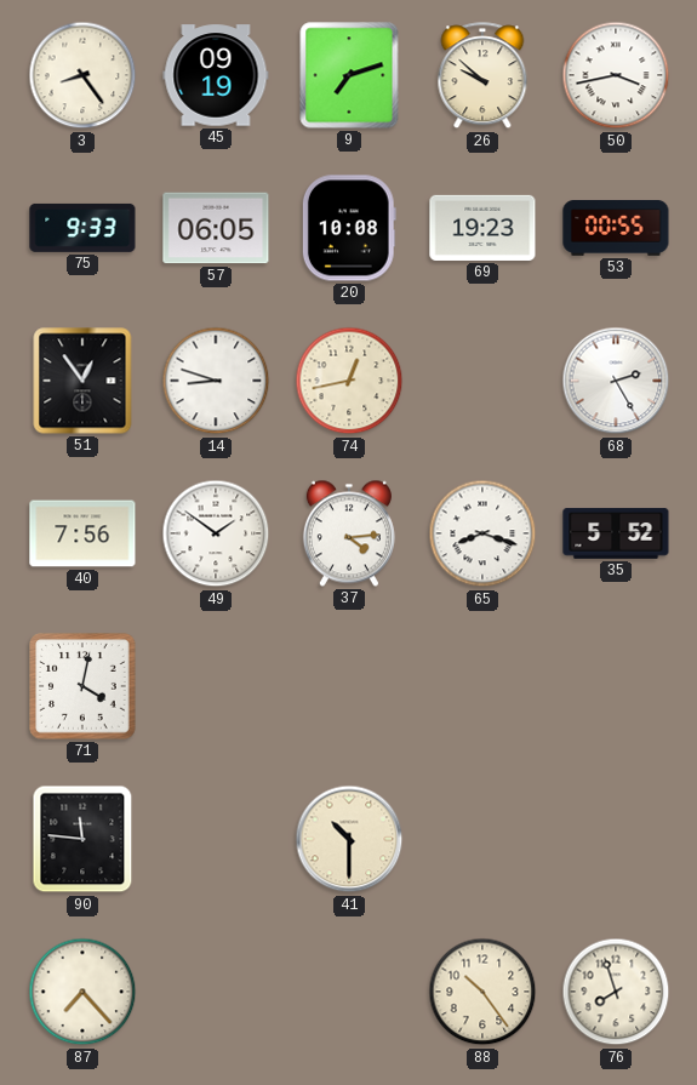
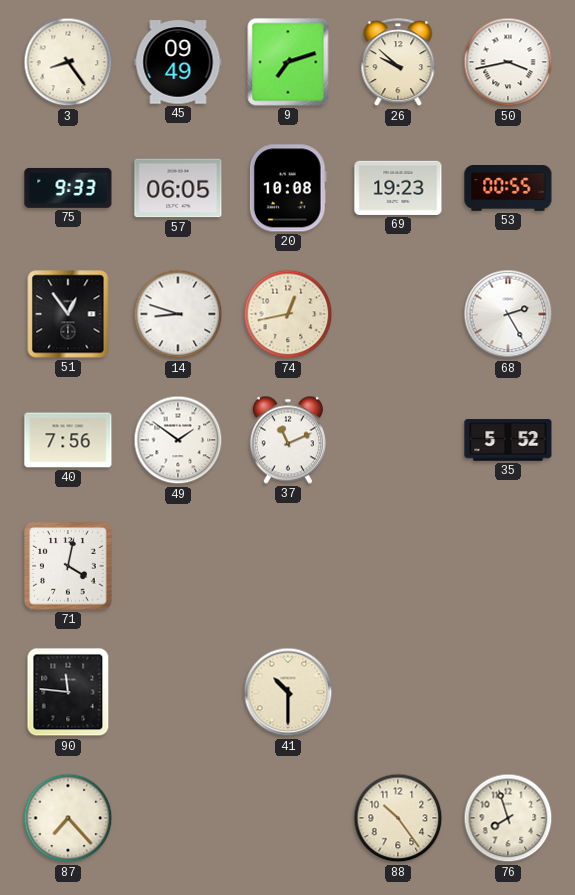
45: 09:19 -> 09:49
37: 4:14 -> 11:11
65: 8:18 -> none
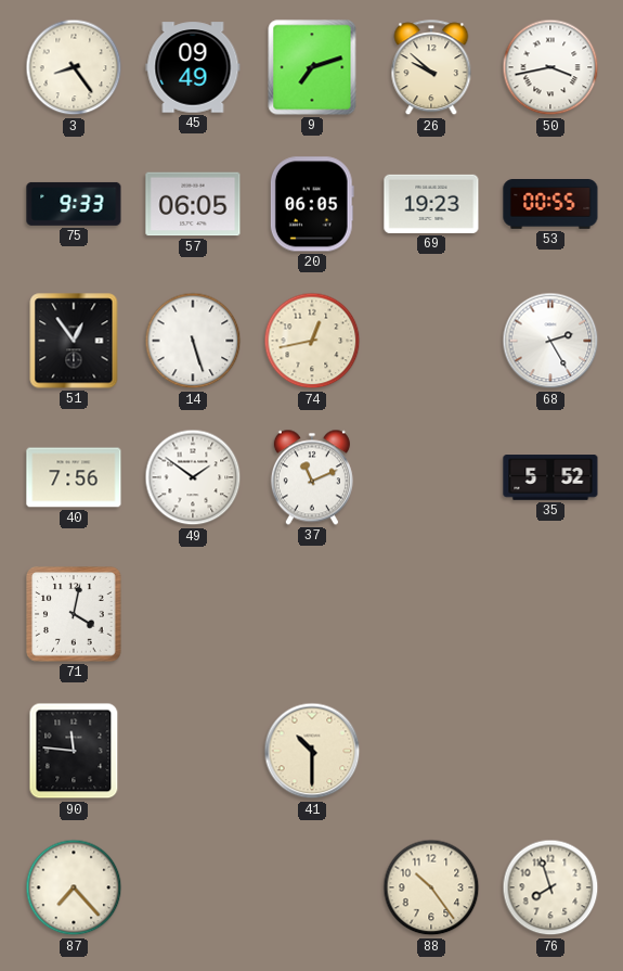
20: 10:08 -> 06:05
14: 8:48 -> 5:27
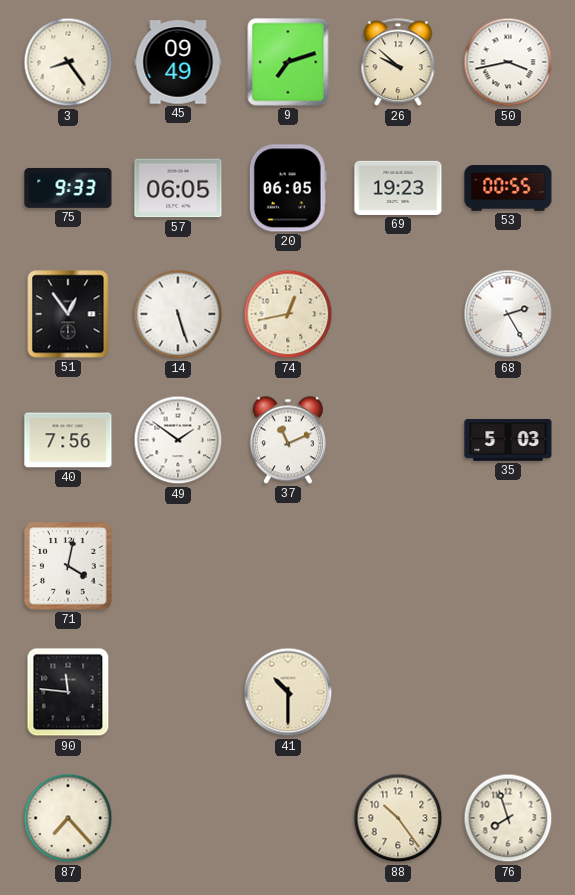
35: 5:52 -> 5:03
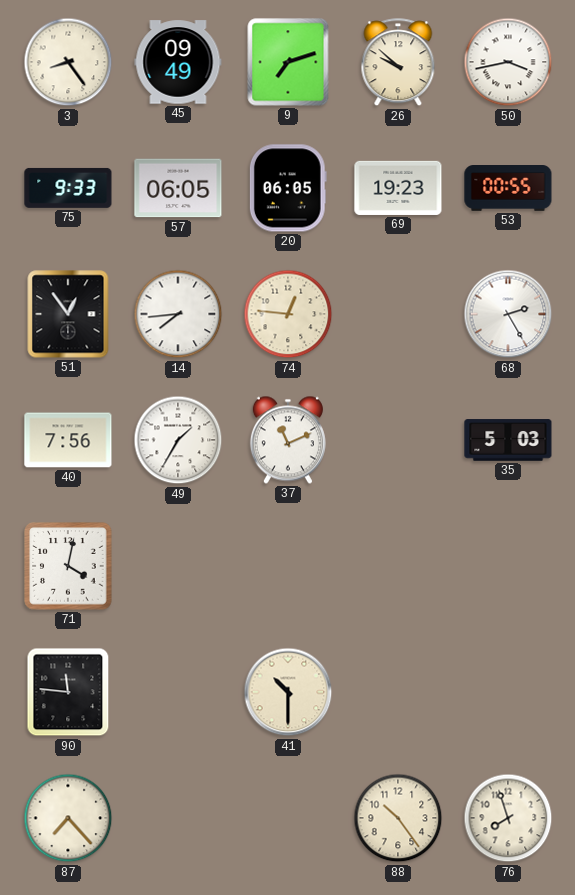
14: 5:27 -> 7:44
74: 12:43 -> 12:46
49: 1:51 -> 1:35
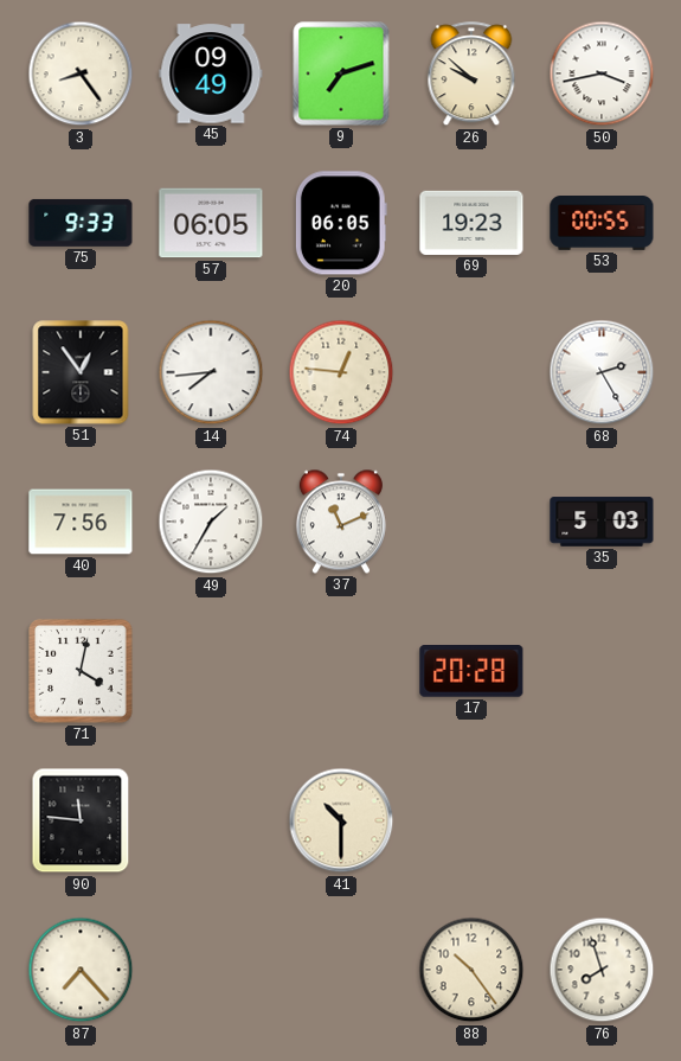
17: none -> 20:28
